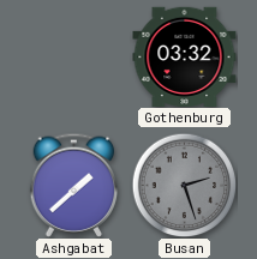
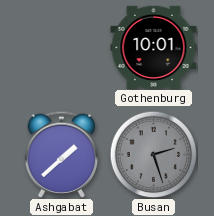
Gothenburg: 03:32 -> 10:01
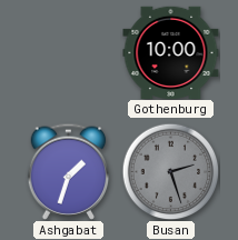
Gothenburg: 10:01 -> 10:00
Ashgabat: 1:38 -> 1:33
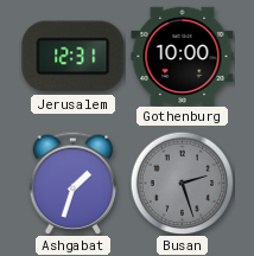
Jerusalem: none -> 12:31
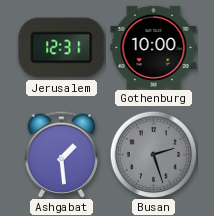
Ashgabat: 1:33 -> 1:29
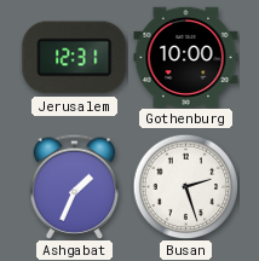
Ashgabat: 1:29 -> 1:34
Busan dial: grey -> white
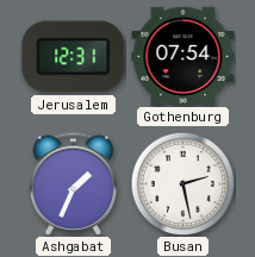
Gothenburg: 10:00 -> 07:54
Busan: 2:27 -> 2:28
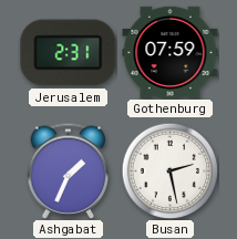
Jerusalem: 12:31 -> 2:31
Gothenburg: 07:54 -> 07:59
